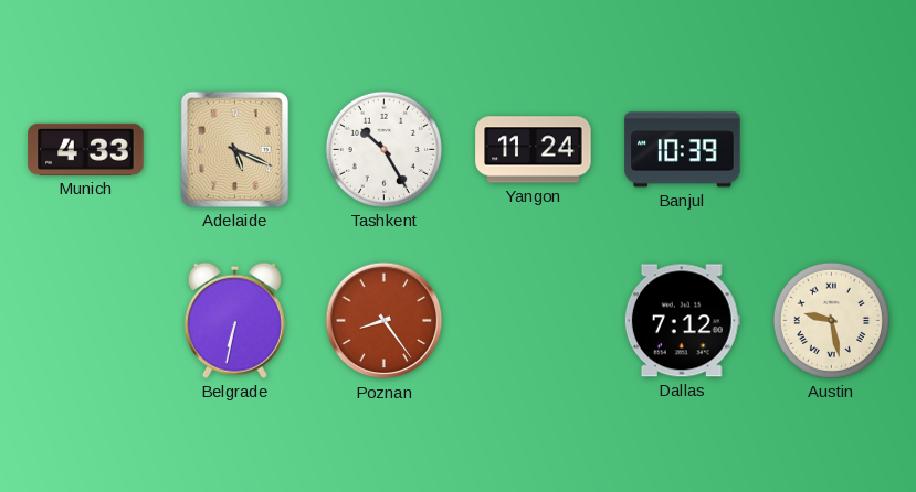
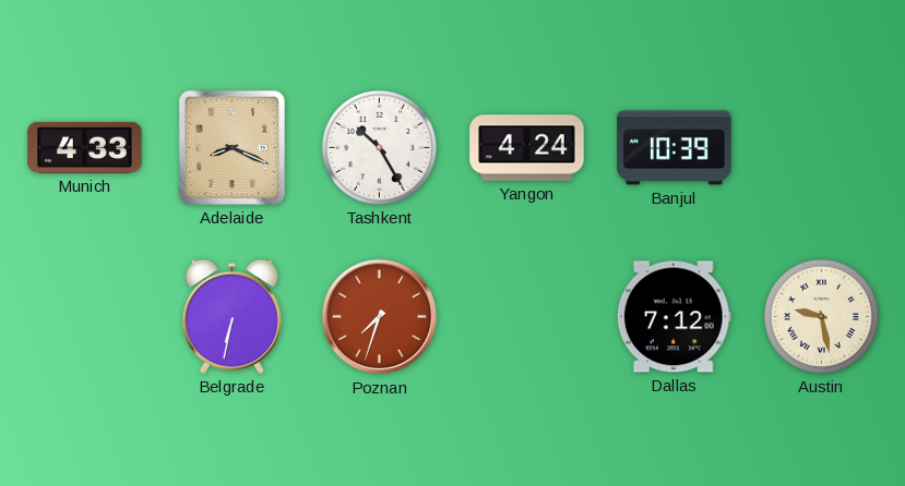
Adelaide: 5:19 -> 8:19
Yangon: 11:24 -> 4:24
Poznan: 8:24 -> 7:33
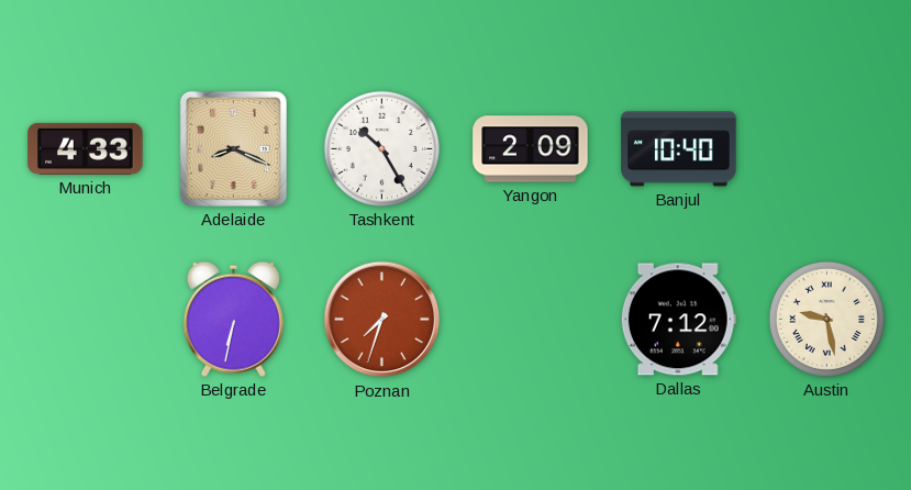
Yangon: 4:24 -> 2:09
Banjul: 10:39 -> 10:40
